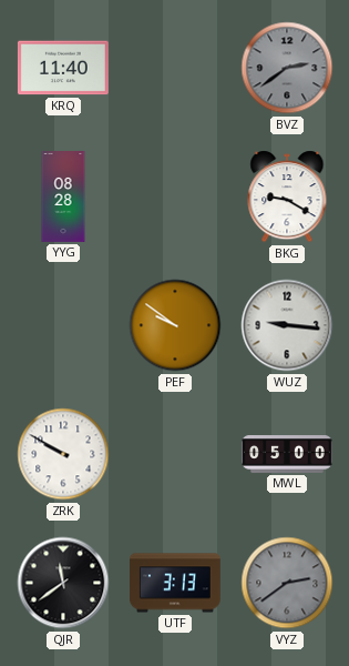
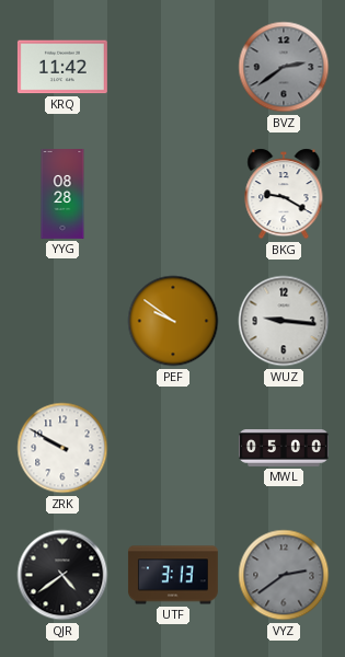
KRQ: 11:40 -> 11:42
QJR: 11:39 -> 4:39
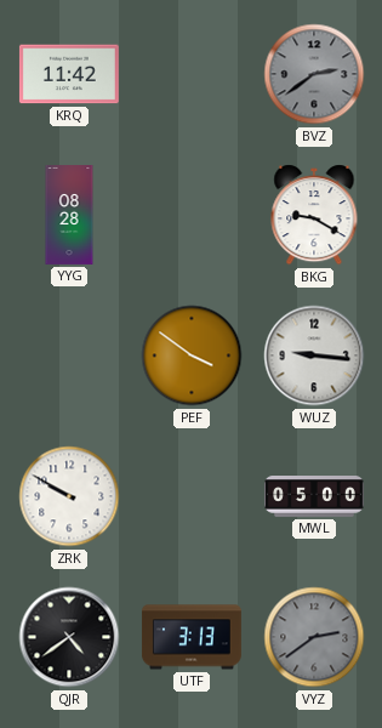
PEF: 9:51 -> 3:51
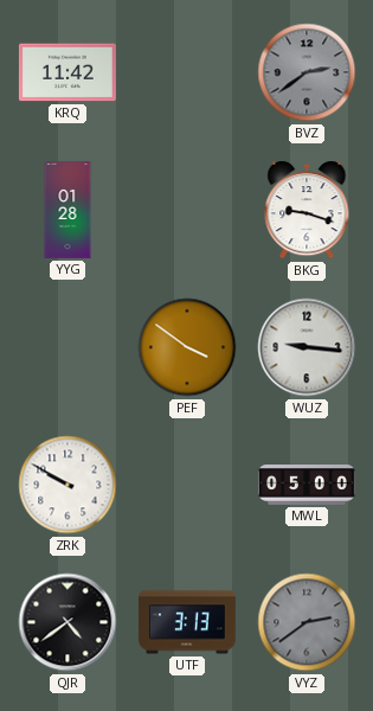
YYG: 08:28 -> 01:28
BKG: 9:20 -> 9:18
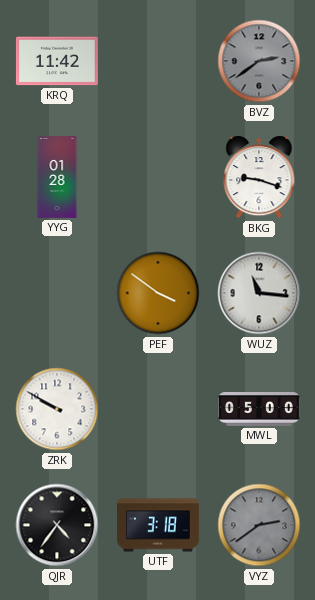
WUZ: 9:16 -> 11:16
QJR: 4:39 -> 4:36
UTF: 3:13 -> 3:18
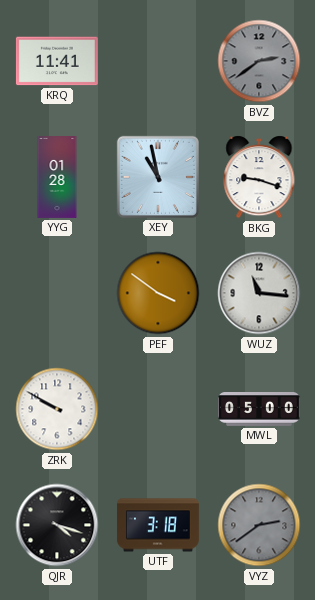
KRQ: 11:42 -> 11:41
XEY: none -> 10:58
QJR: 4:36 -> 4:18
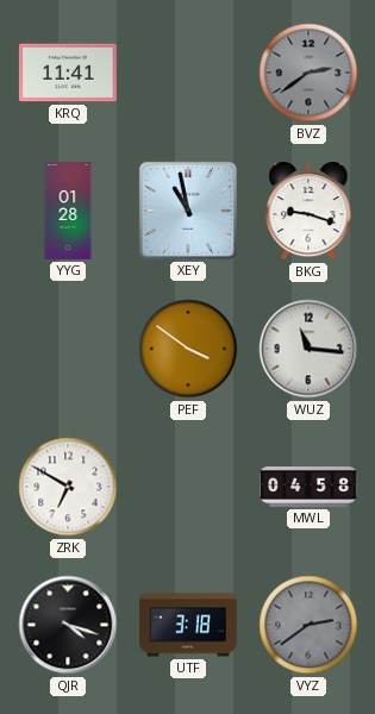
ZRK: 9:50 -> 6:50
MWL: 05:00 -> 04:58
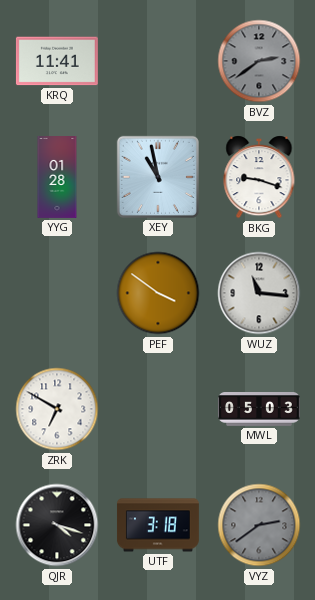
MWL: 04:58 -> 05:03
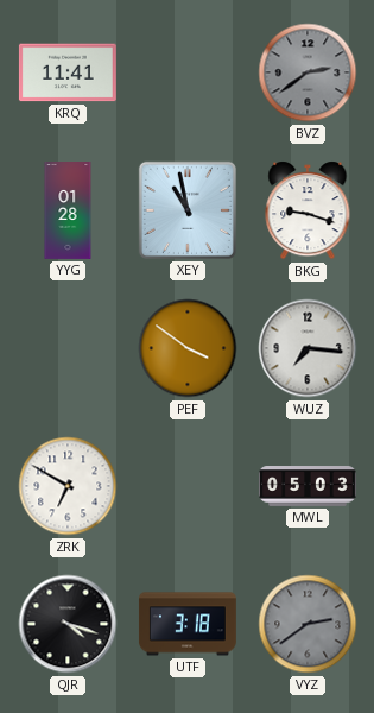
WUZ: 11:16 -> 7:16
